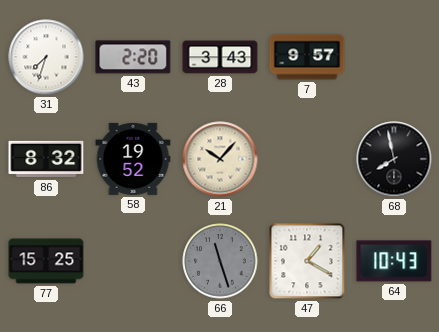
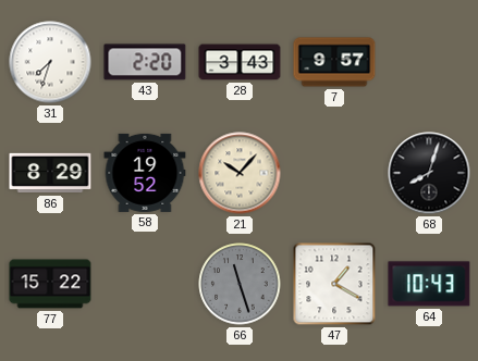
86: 8:32 -> 8:29
68: 7:58 -> 8:03
77: 15:25 -> 15:22
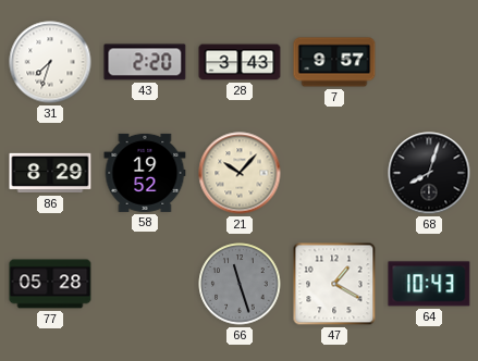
77: 15:22 -> 05:28
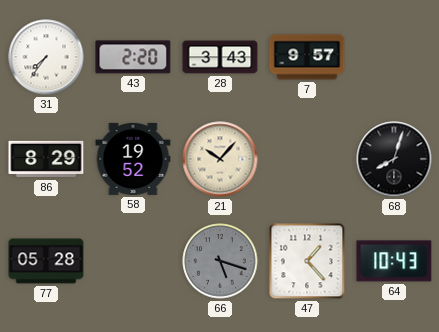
31: 7:33 -> 7:36
66: 11:27 -> 5:18
47: 1:20 -> 1:23
